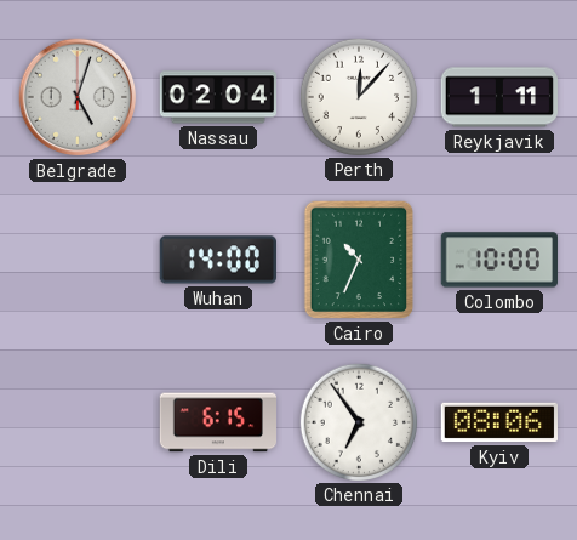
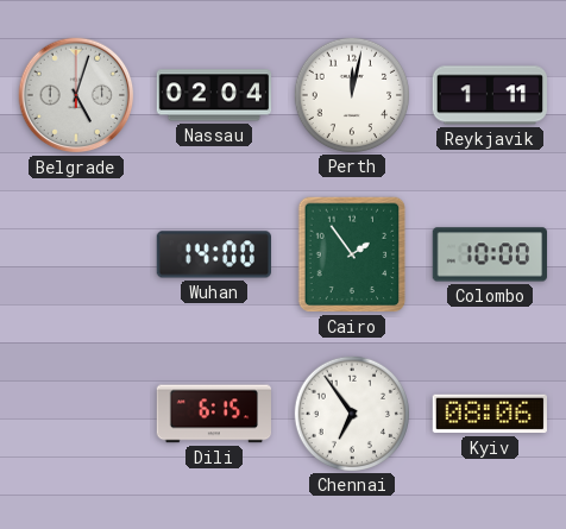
Perth: 12:07 -> 12:02
Cairo: 10:34 -> 1:54
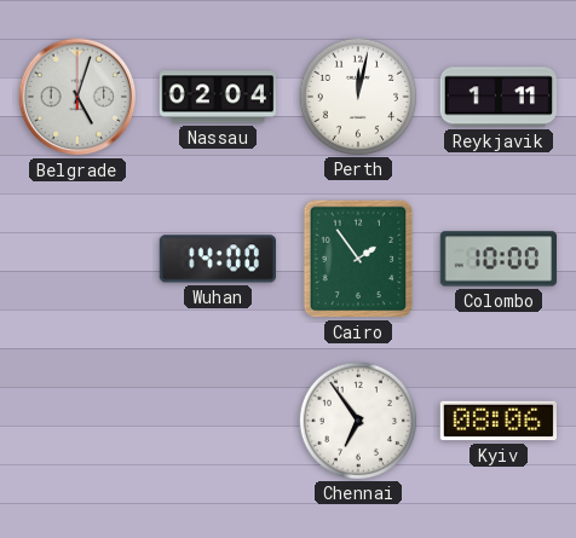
Dili: 6:15 -> none
